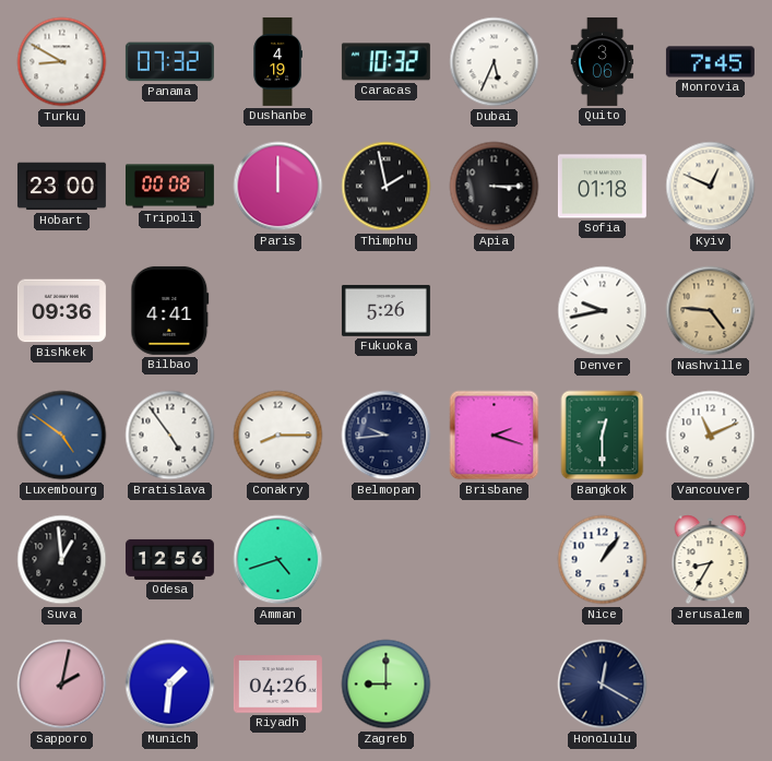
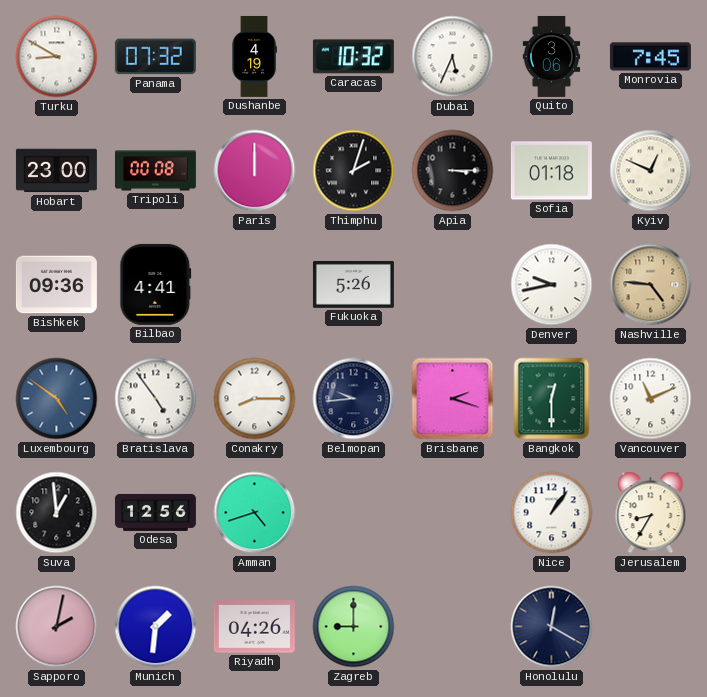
Thimphu: 1:58 -> 2:03
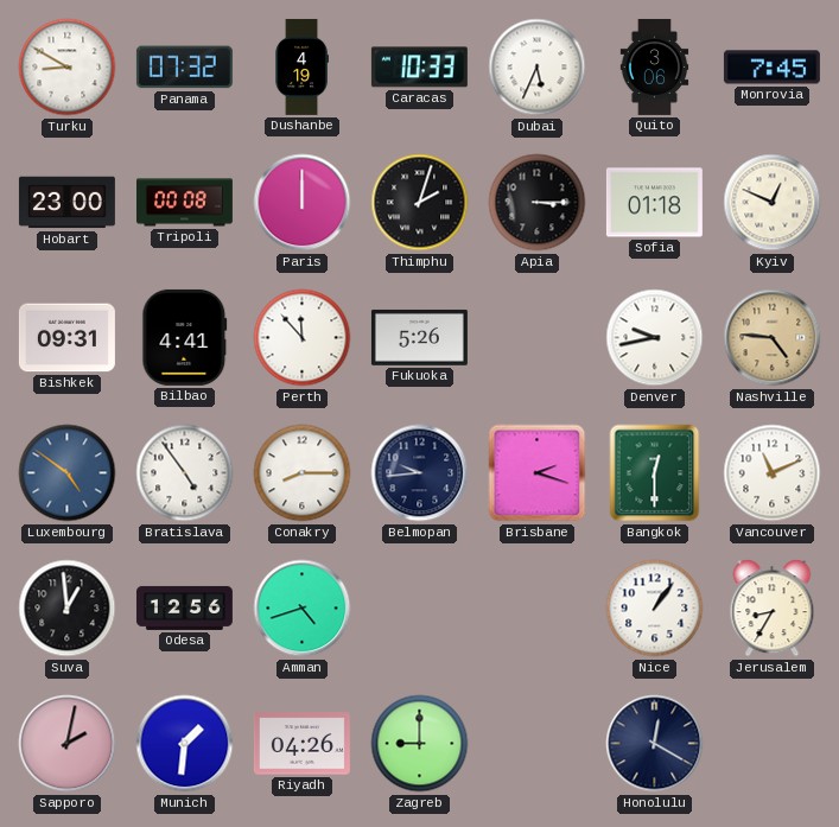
Caracas: 10:32 -> 10:33
Bishkek: 09:36 -> 09:31
Perth: none -> 11:53
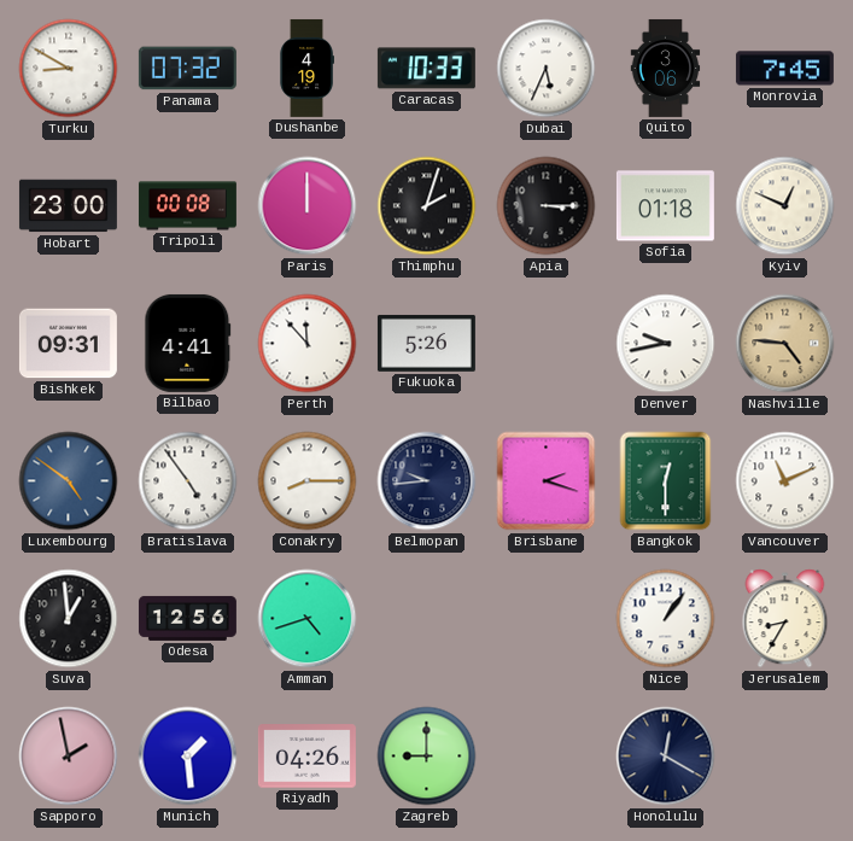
Sapporo: 2:02 -> 1:58
Munich: 1:31 -> 1:29
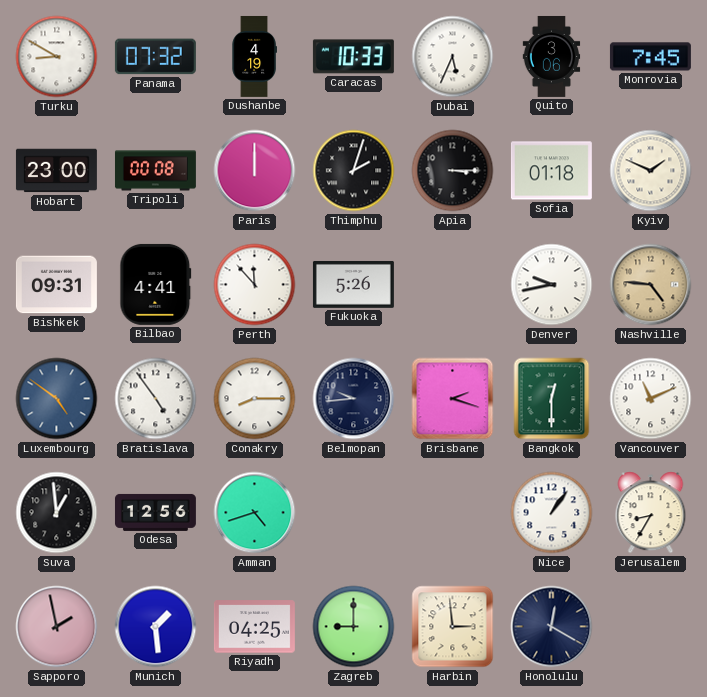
Kyiv: 12:49 -> 1:49
Riyadh: 04:26 -> 04:25
Harbin: none -> 2:59
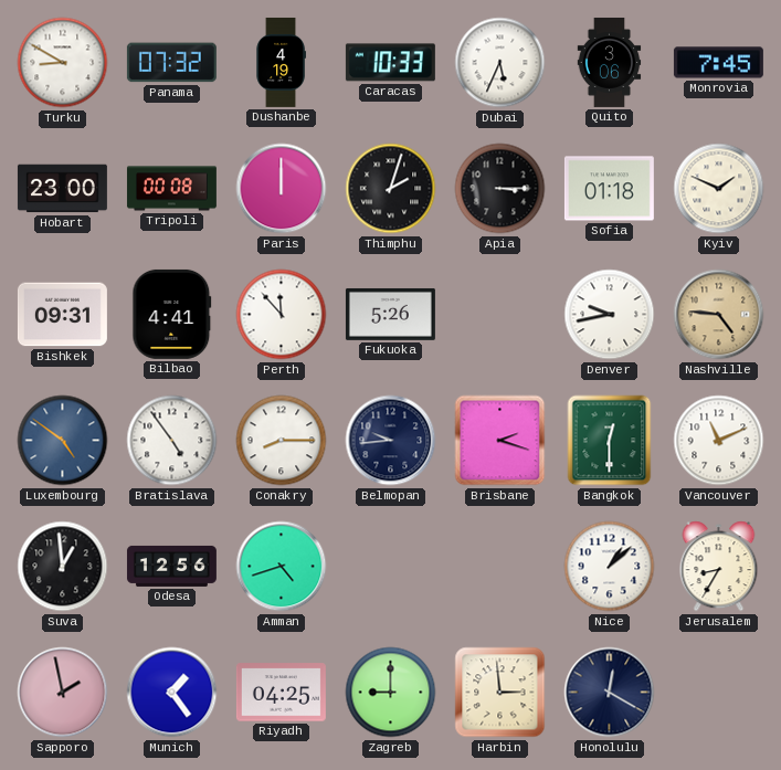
Nice: 1:06 -> 1:08
Munich: 1:29 -> 1:24
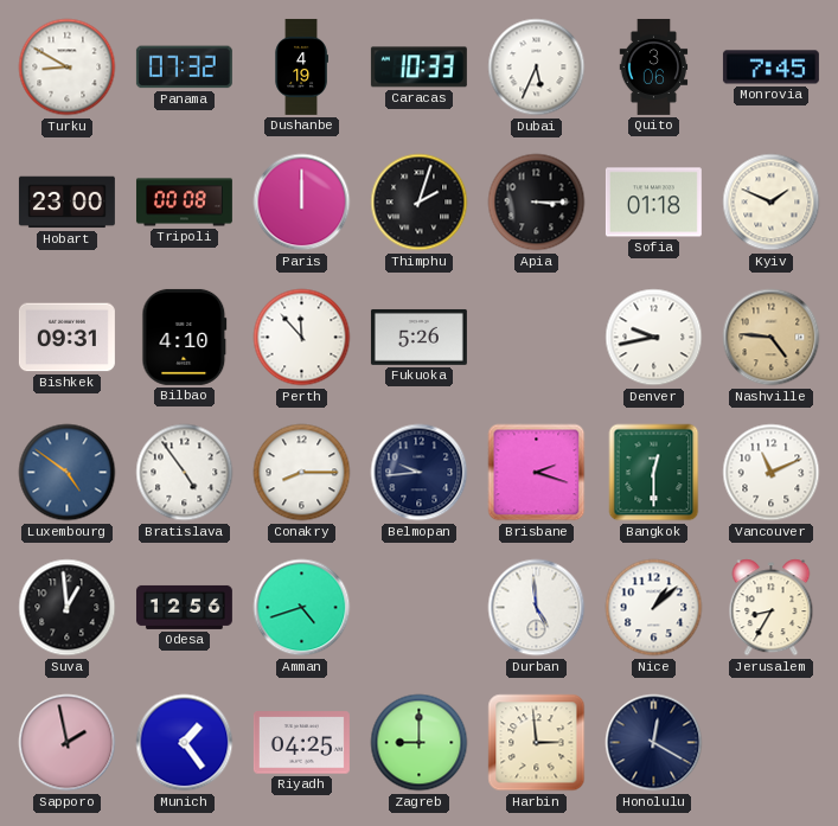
Bilbao: 4:41 -> 4:10
Durban: none -> 4:59
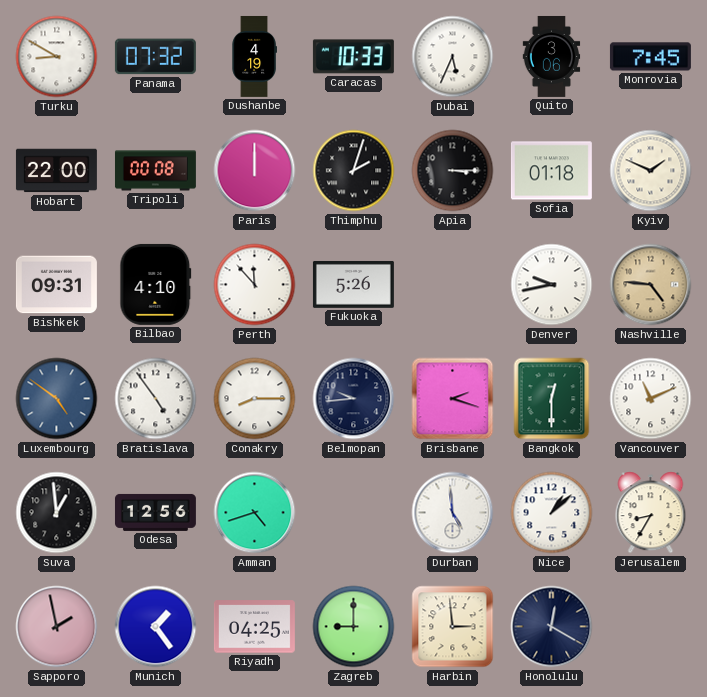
Hobart: 23:00 -> 22:00
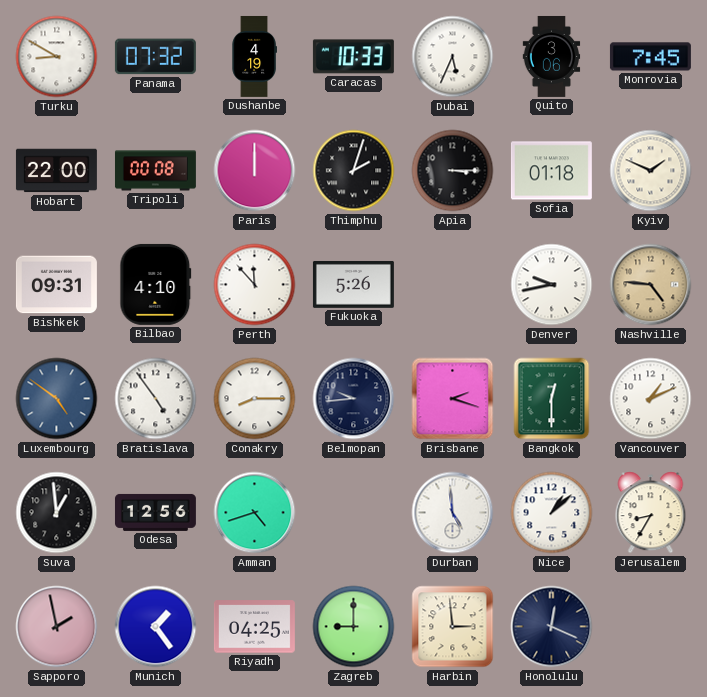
Vancouver: 11:11 -> 1:11
Honolulu: 12:20 -> 12:19
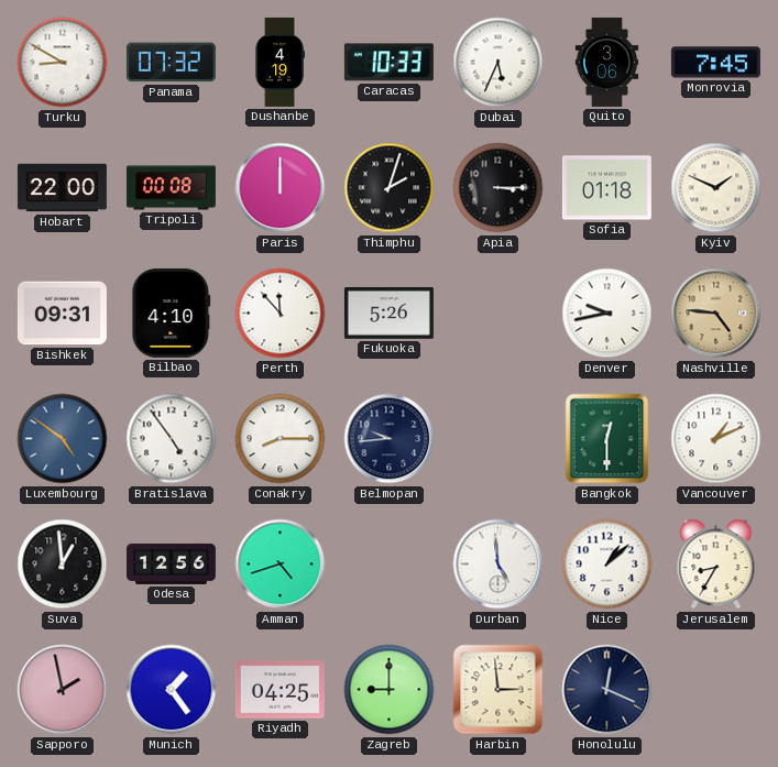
Brisbane: 2:18 -> none
